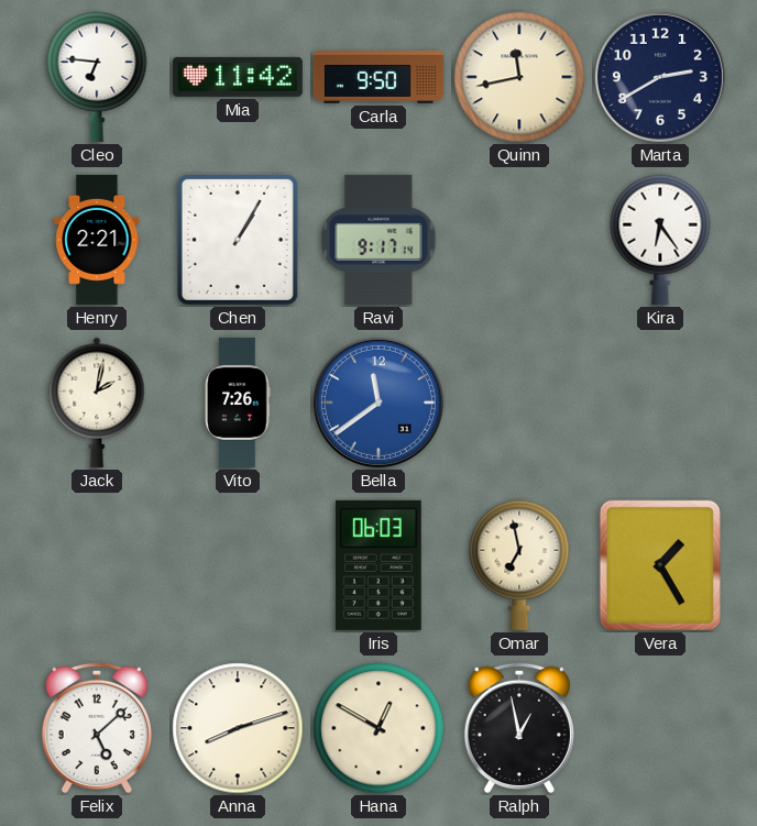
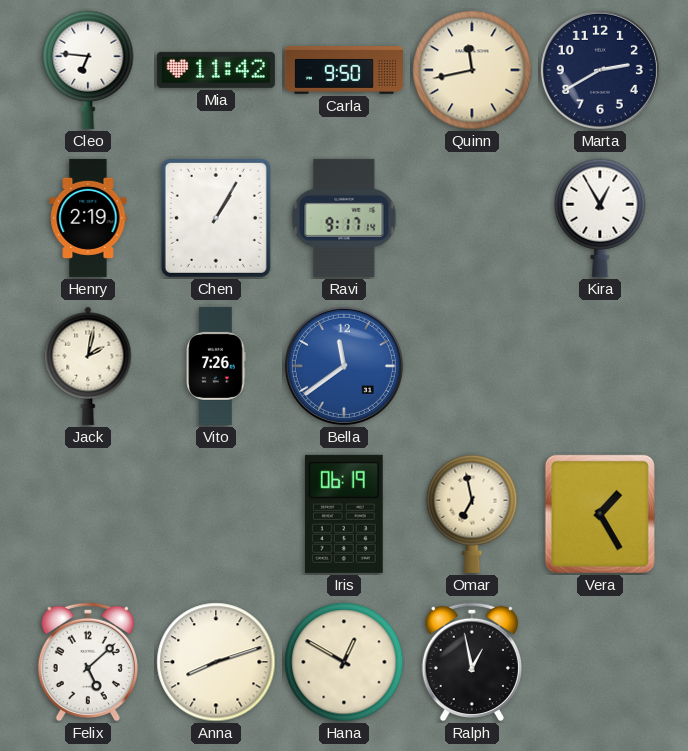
Henry: 2:21 -> 2:19
Kira: 6:24 -> 12:55
Iris: 06:03 -> 06:19
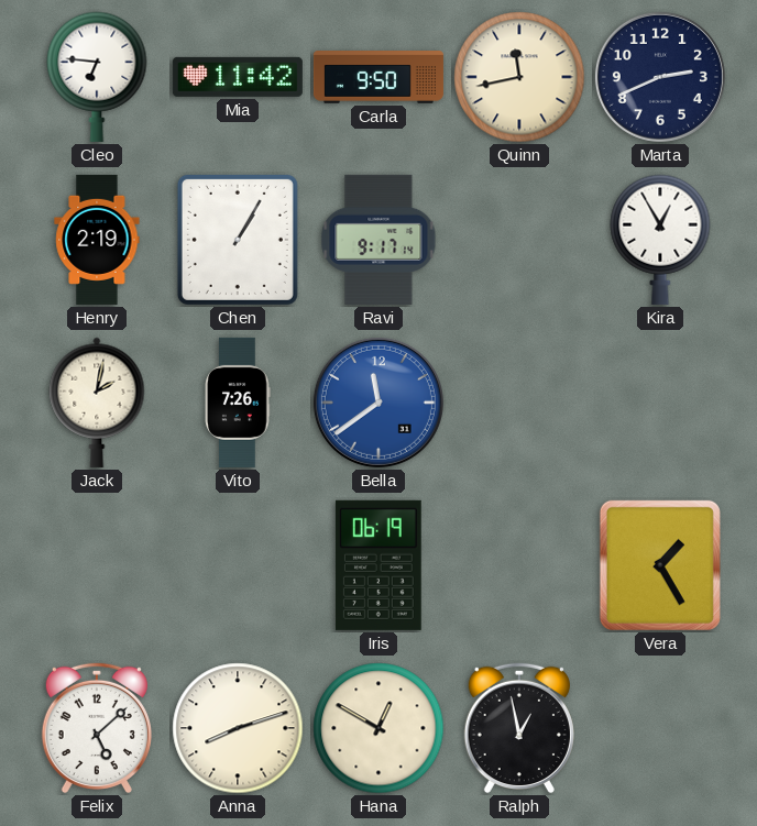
Marta: 2:40 -> 2:41
Omar: 6:58 -> none
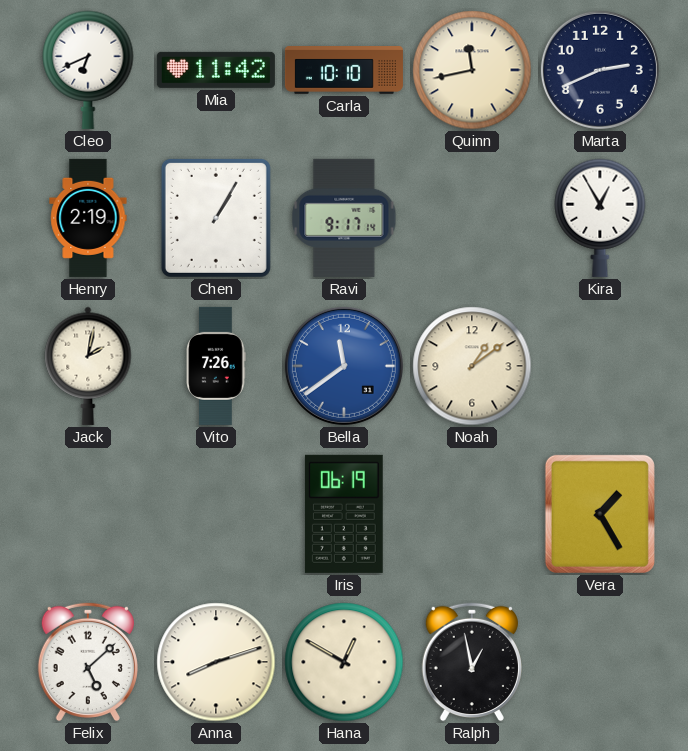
Cleo: 6:46 -> 6:41
Carla: 9:50 -> 10:10
Noah: none -> 1:09
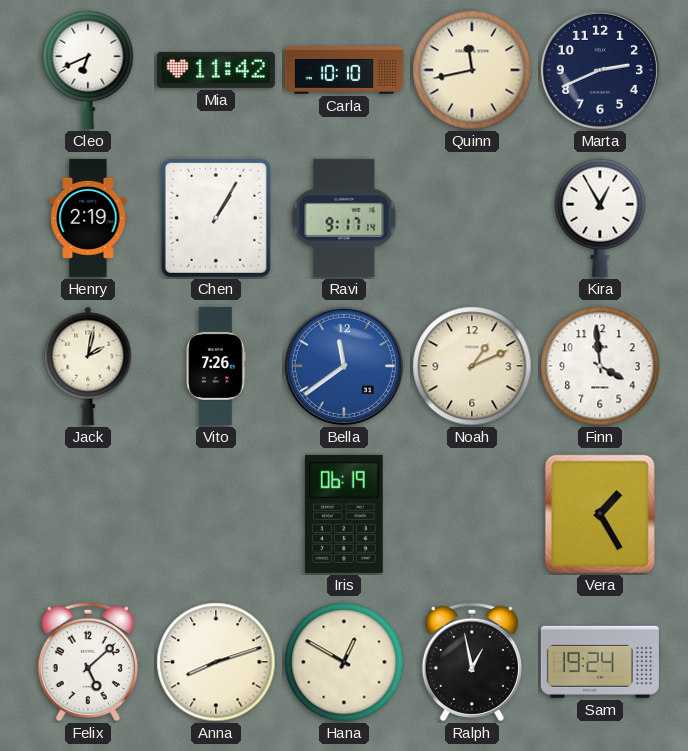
Noah: 1:09 -> 1:11
Finn: none -> 3:59
Sam: none -> 19:24
